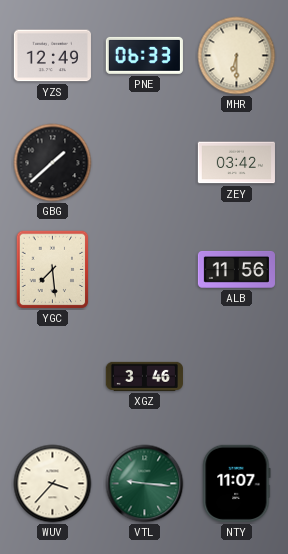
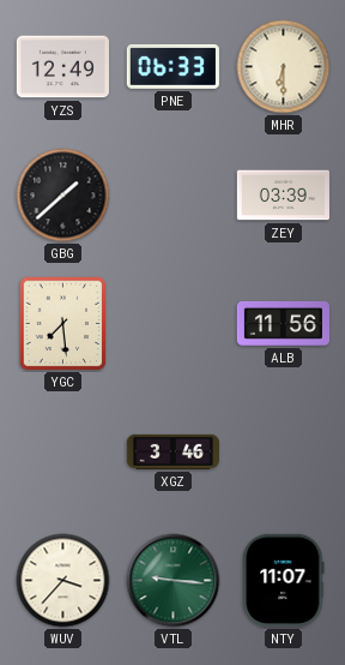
ZEY: 03:42 -> 03:39
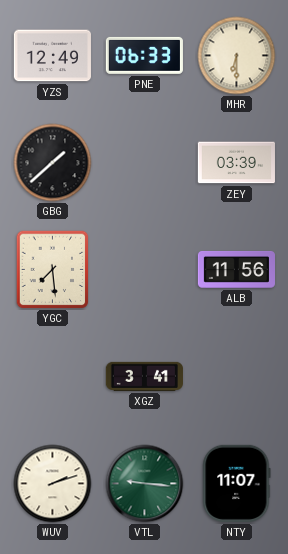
XGZ: 3:46 -> 3:41
WUV: 3:37 -> 2:12
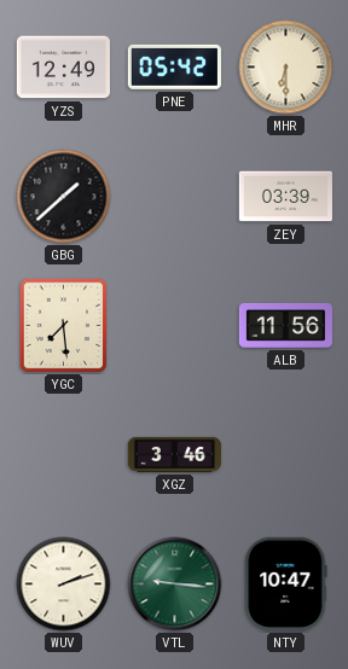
PNE: 06:33 -> 05:42
XGZ: 3:41 -> 3:46
NTY: 11:07 -> 10:47
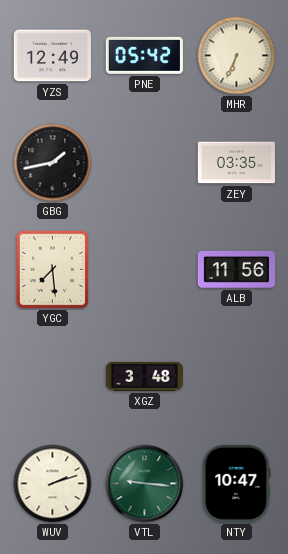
MHR: 6:30 -> 6:34
GBG: 1:38 -> 1:43
ZEY: 03:39 -> 03:35
XGZ: 3:46 -> 3:48
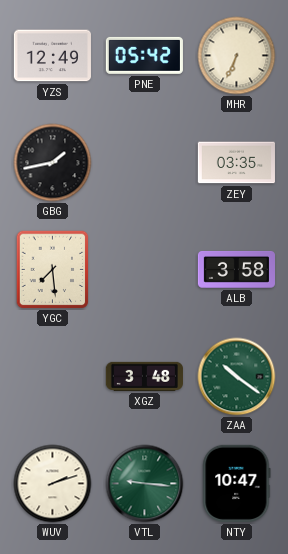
ALB: 11:56 -> 3:58
ZAA: none -> 10:21
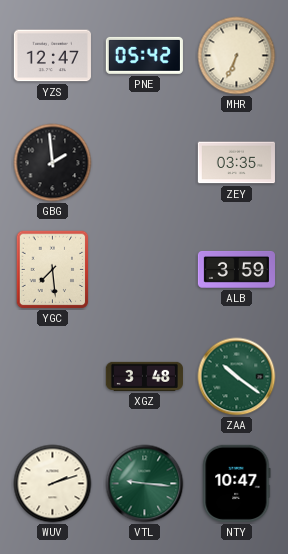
YZS: 12:49 -> 12:47
GBG: 1:43 -> 1:59
ALB: 3:58 -> 3:59
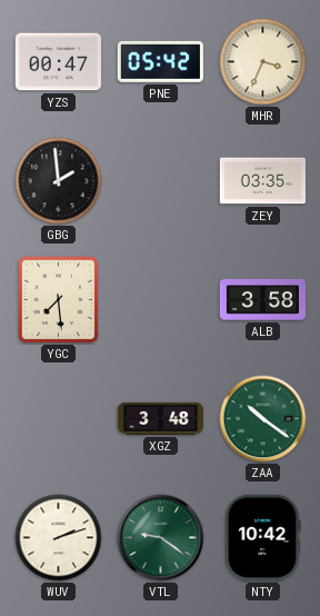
YZS: 12:47 -> 00:47
MHR: 6:34 -> 3:34
ALB: 3:59 -> 3:58
VTL: 9:16 -> 9:21
NTY: 10:47 -> 10:42
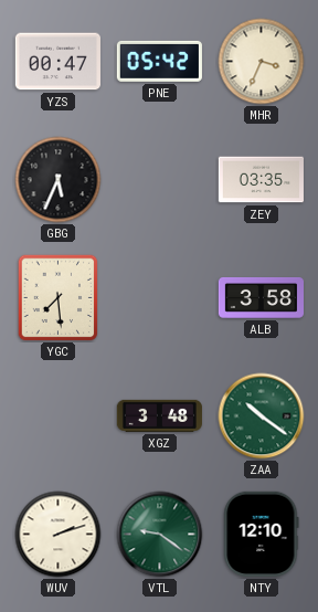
GBG: 1:59 -> 5:34
NTY: 10:42 -> 12:10
